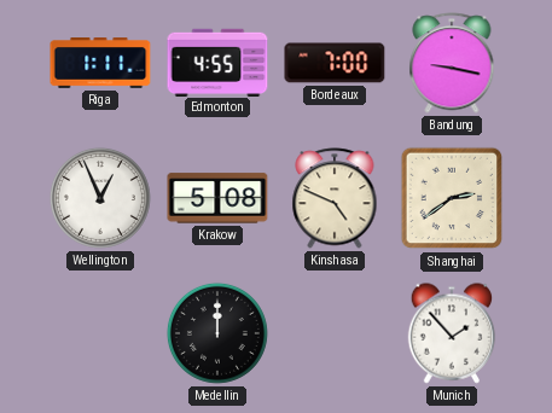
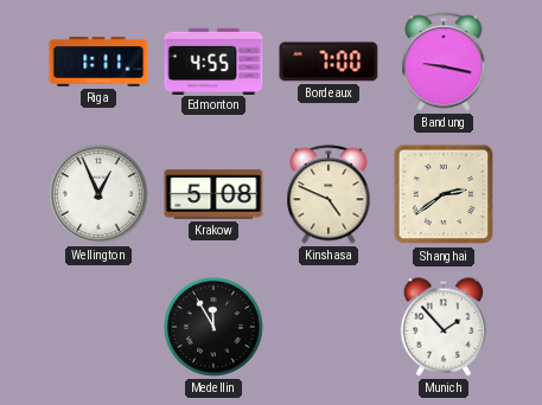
Medellin: 12:00 -> 11:55
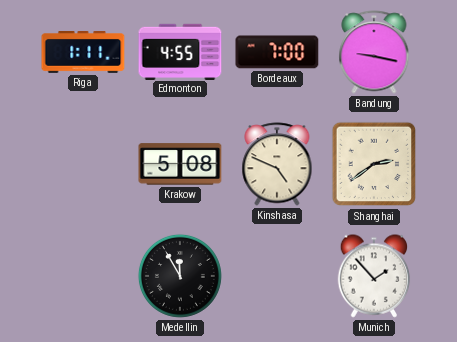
Wellington: 12:56 -> none
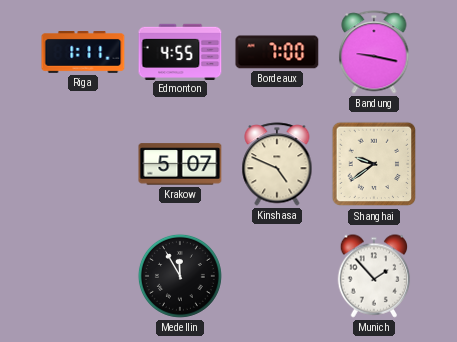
Krakow: 5:08 -> 5:07
Shanghai: 2:39 -> 9:39
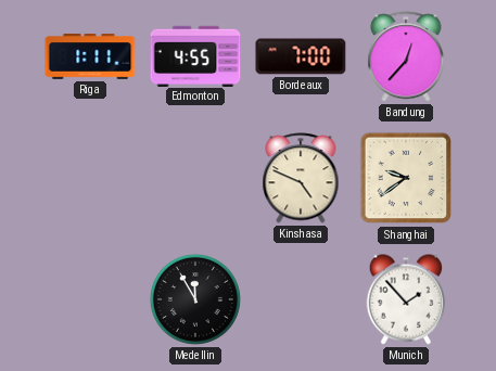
Bandung: 9:17 -> 12:37
Krakow: 5:07 -> none
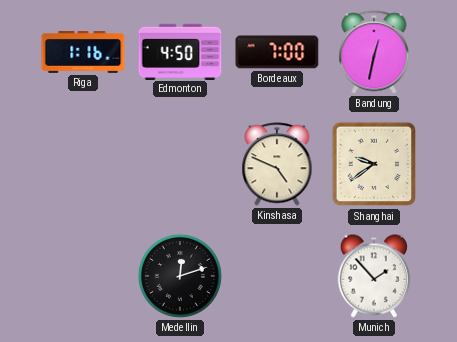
Riga: 1:11 -> 1:16
Edmonton: 4:55 -> 4:50
Bandung: 12:37 -> 12:32
Medellin: 11:55 -> 12:12
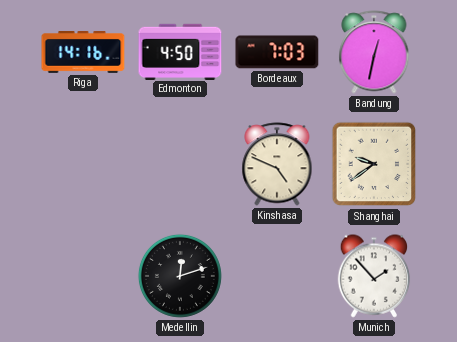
Riga: 1:16 -> 14:16
Bordeaux: 7:00 -> 7:03
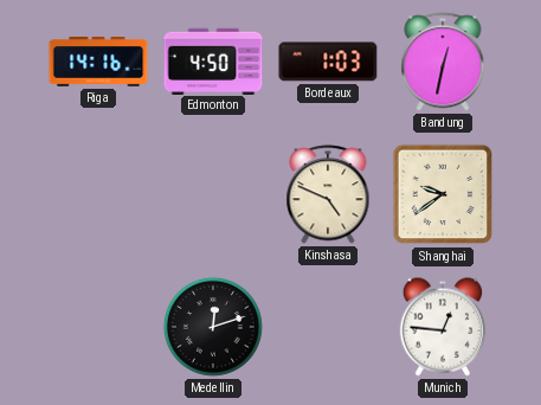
Bordeaux: 7:03 -> 1:03
Munich: 1:53 -> 12:46
